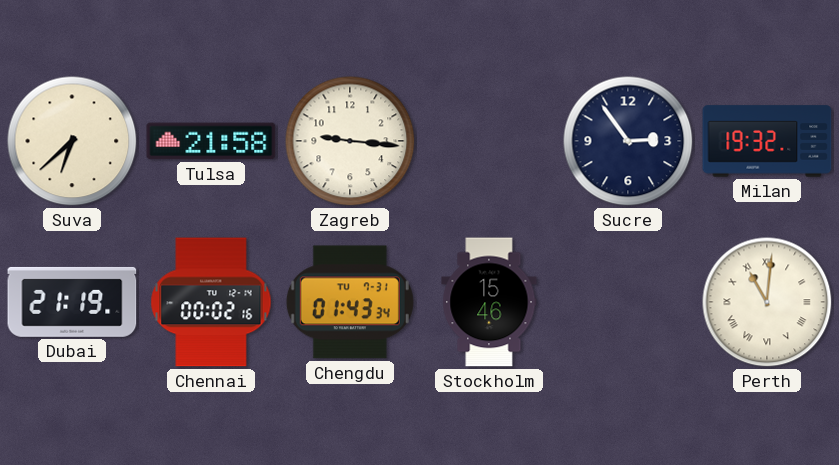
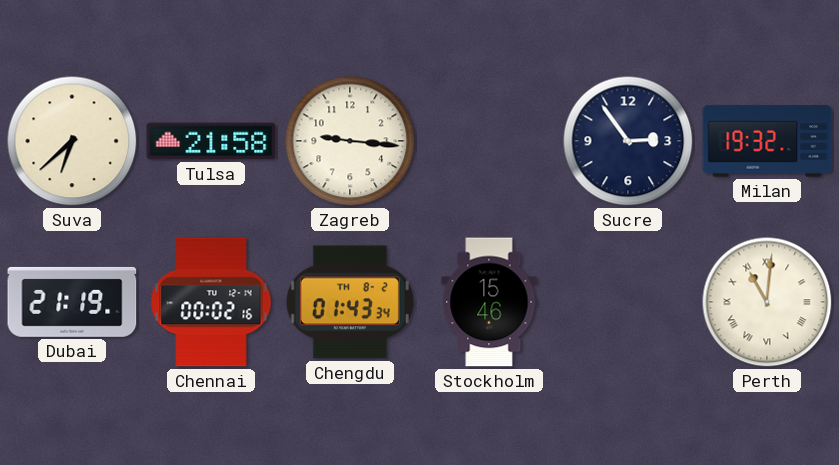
Chengdu date: TU 7-31 -> TH 8-2
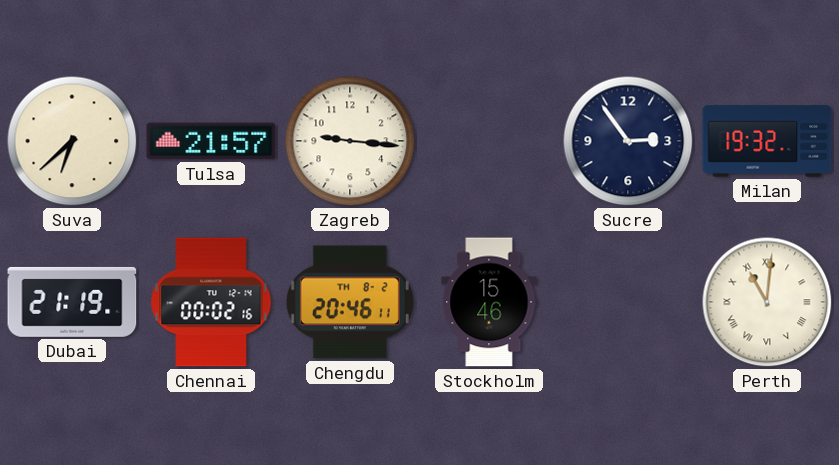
Tulsa: 21:58 -> 21:57
Chengdu: 01:43 -> 20:46
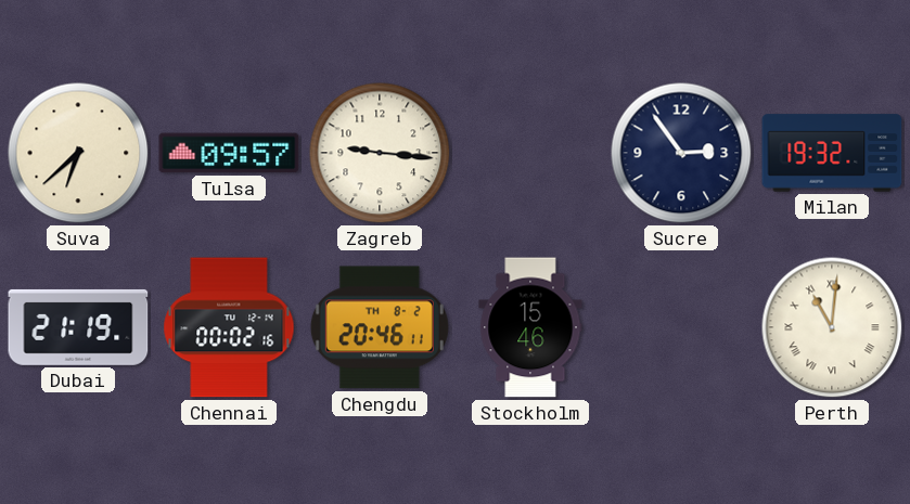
Tulsa: 21:57 -> 09:57
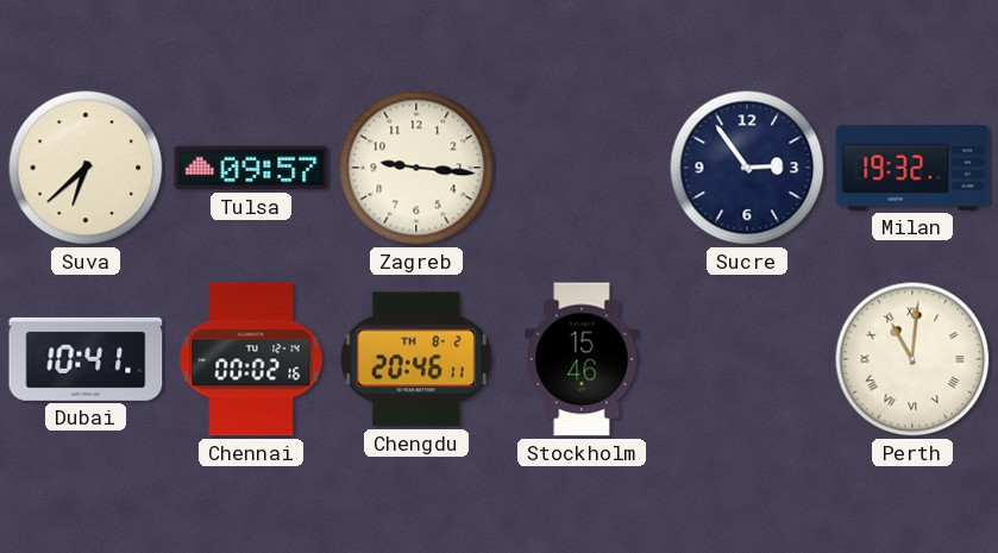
Dubai: 21:19 -> 10:41
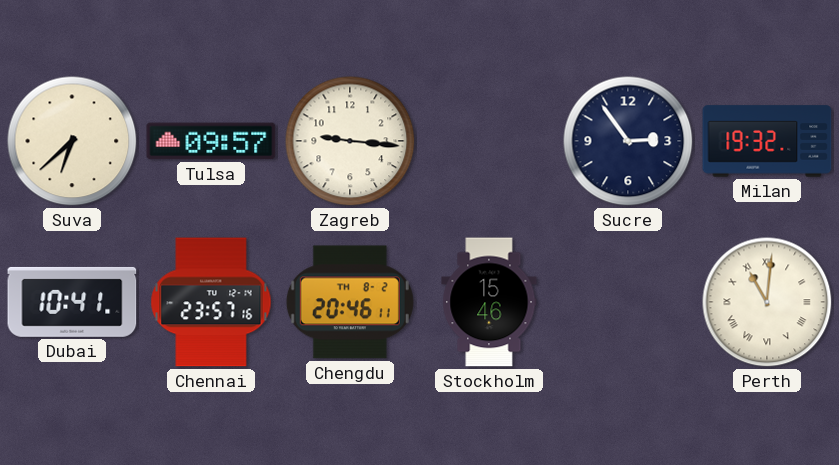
Chennai: 00:02 -> 23:57
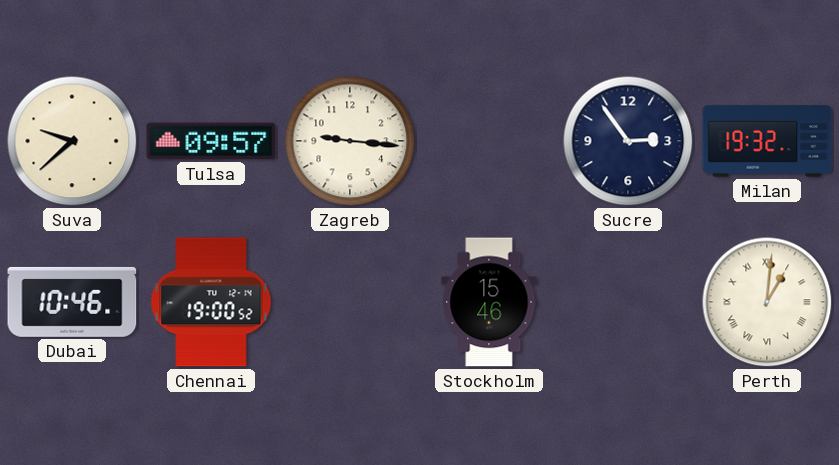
Suva: 6:38 -> 9:38
Dubai: 10:41 -> 10:46
Chennai: 23:57 -> 19:00
Chengdu: 20:46 -> none
Perth: 11:01 -> 1:01
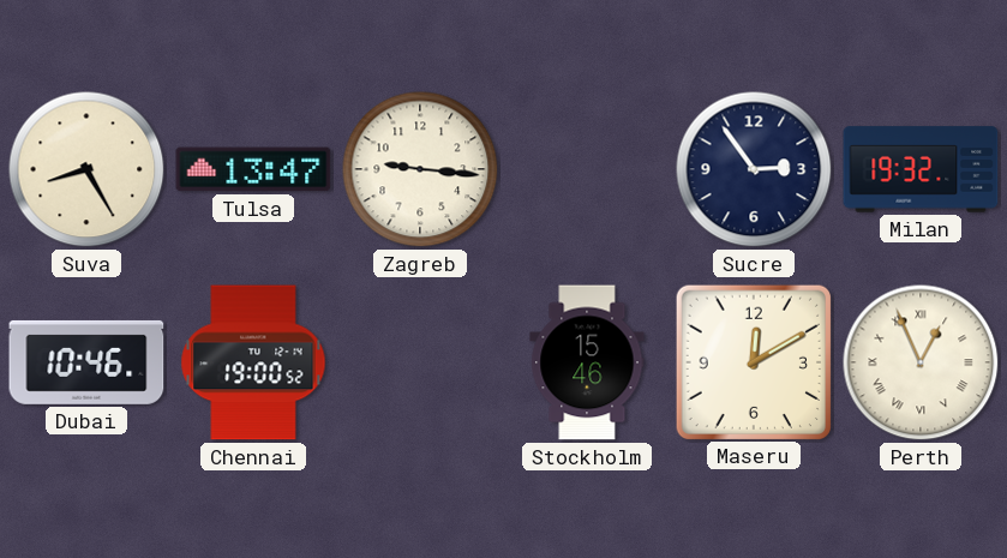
Suva: 9:38 -> 8:25
Tulsa: 09:57 -> 13:47
Maseru: none -> 12:10
Perth: 1:01 -> 12:56
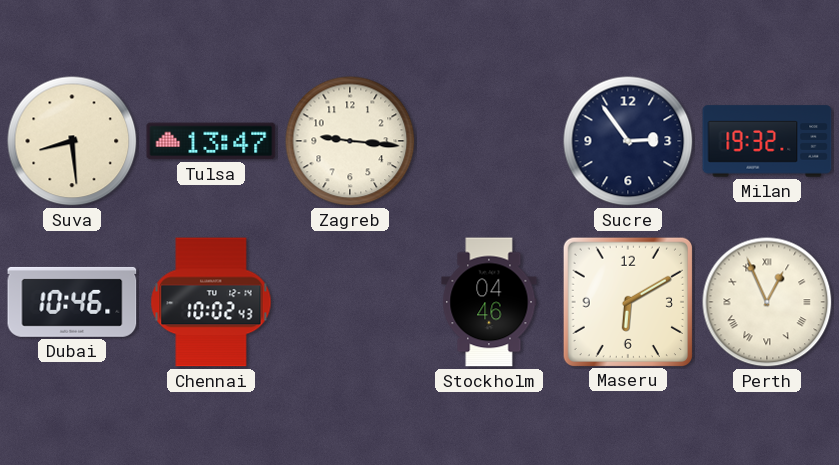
Suva: 8:25 -> 8:29
Chennai: 19:00 -> 10:02
Stockholm: 15:46 -> 04:46
Maseru: 12:10 -> 6:10
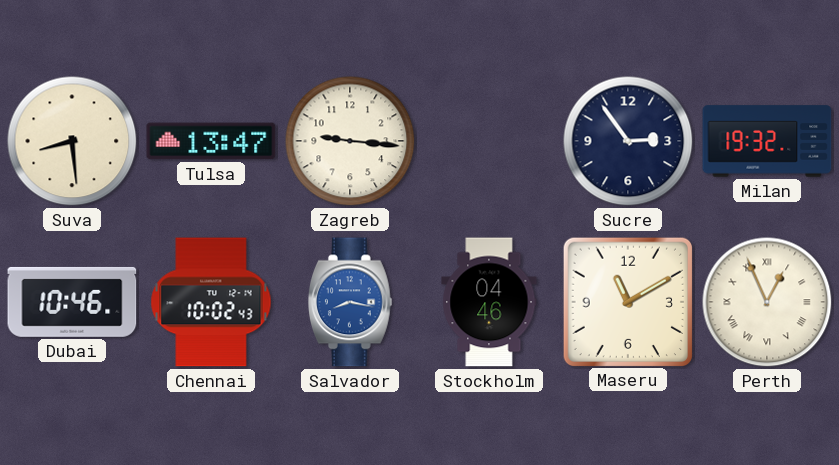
Salvador: none -> 8:17
Maseru: 6:10 -> 11:10
